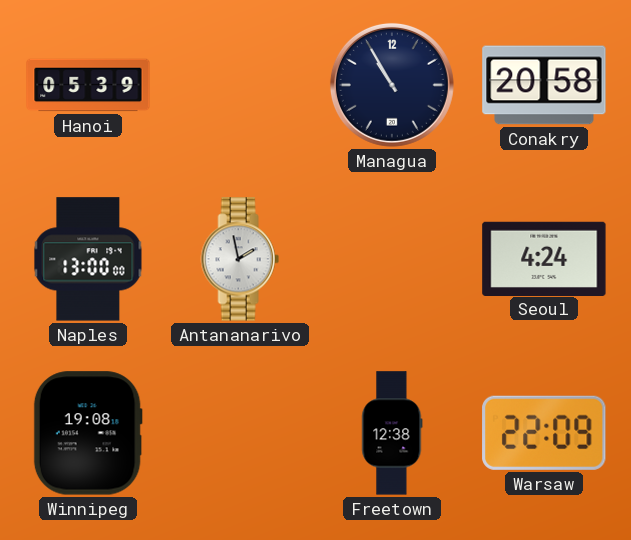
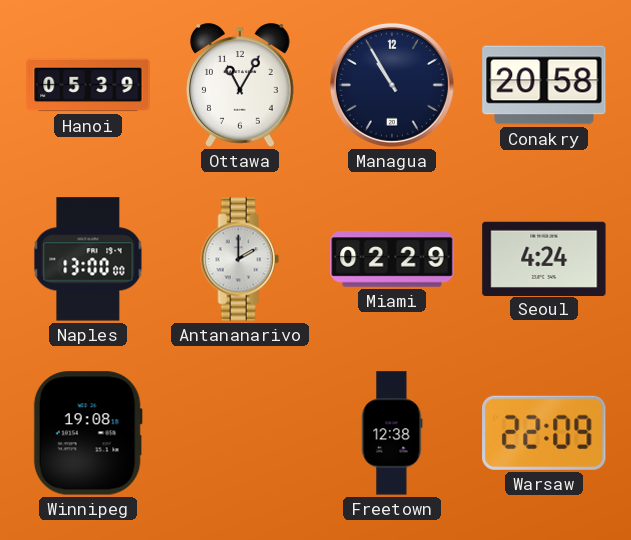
Ottawa: none -> 11:05
Antananarivo: 1:58 -> 2:00
Miami: none -> 02:29
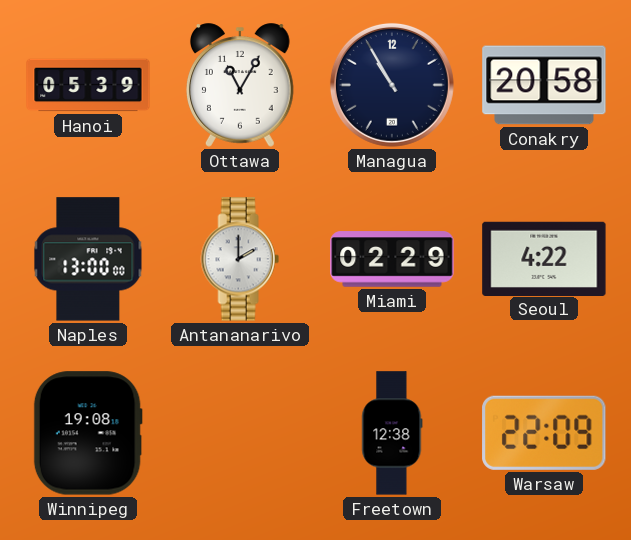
Seoul: 4:24 -> 4:22
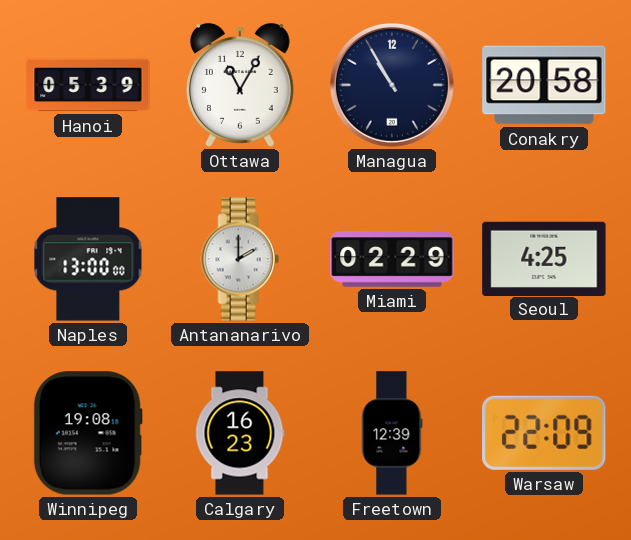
Seoul: 4:22 -> 4:25
Calgary: none -> 16:23
Freetown: 12:38 -> 12:39
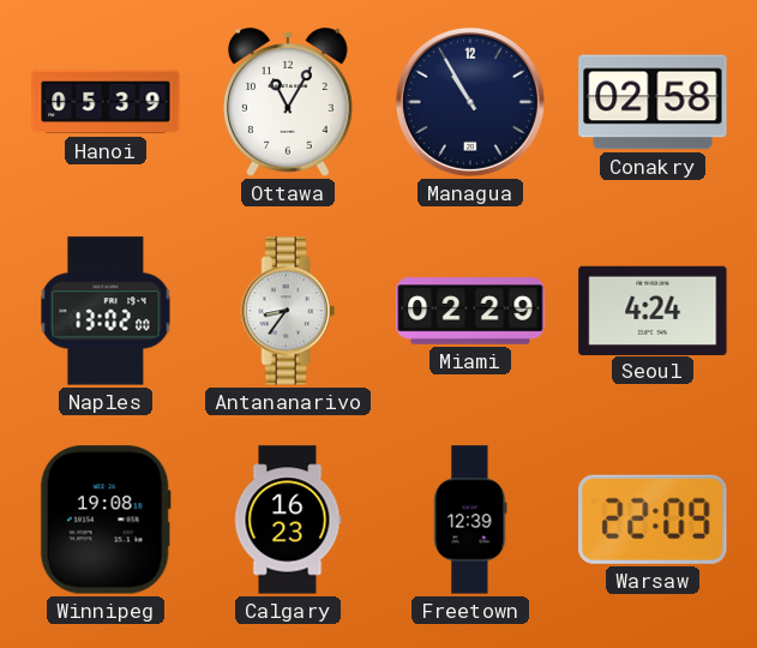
Conakry: 20:58 -> 02:58
Naples: 13:00 -> 13:02
Antananarivo: 2:00 -> 8:36
Seoul: 4:25 -> 4:24
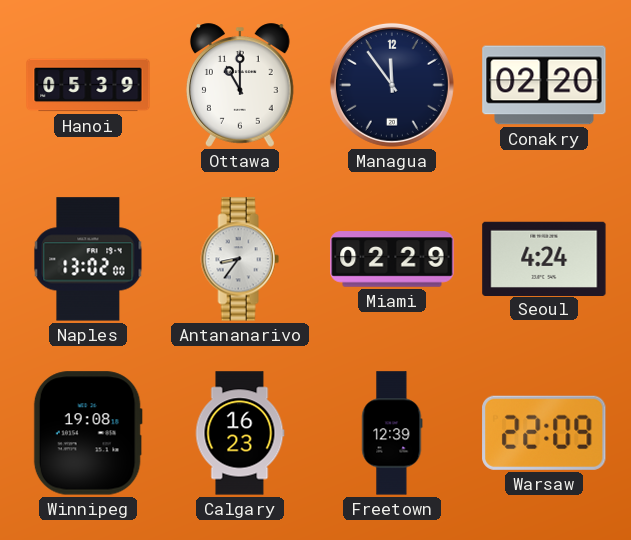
Ottawa: 11:05 -> 11:00
Managua: 10:55 -> 11:54
Conakry: 02:58 -> 02:20
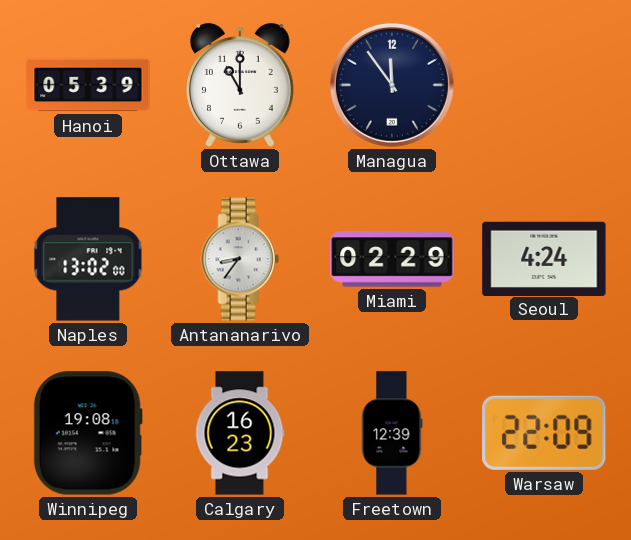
Conakry: 02:20 -> none
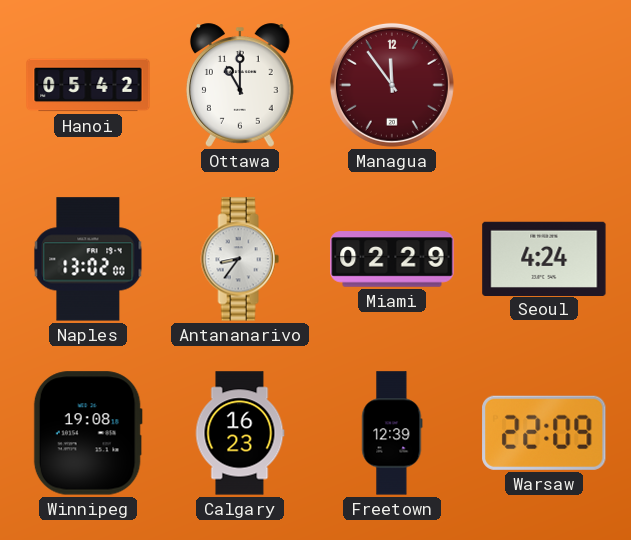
Hanoi: 05:39 -> 05:42
Managua dial: navy -> burgundy
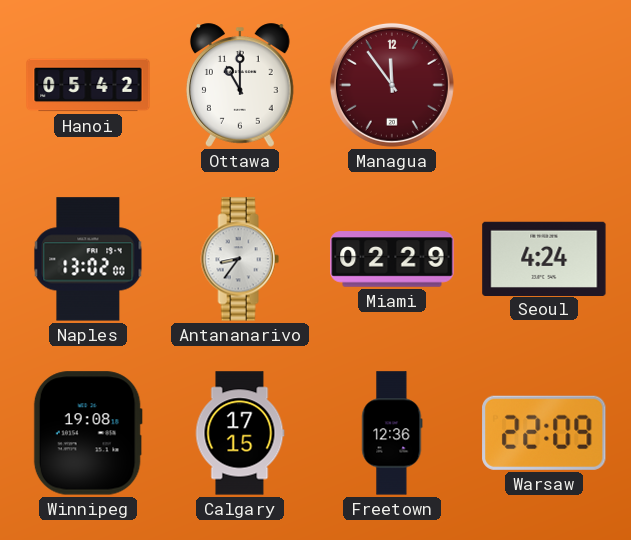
Calgary: 16:23 -> 17:15
Freetown: 12:39 -> 12:36
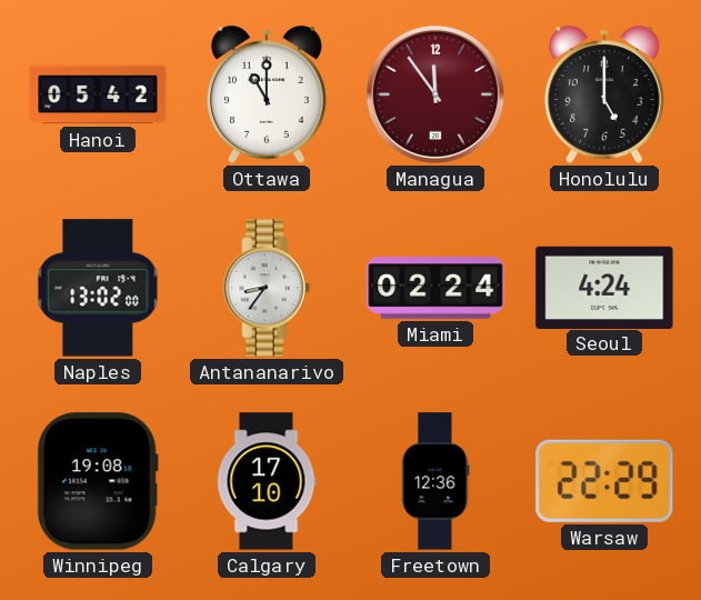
Honolulu: none -> 5:00
Miami: 02:29 -> 02:24
Calgary: 17:15 -> 17:10
Warsaw: 22:09 -> 22:29
